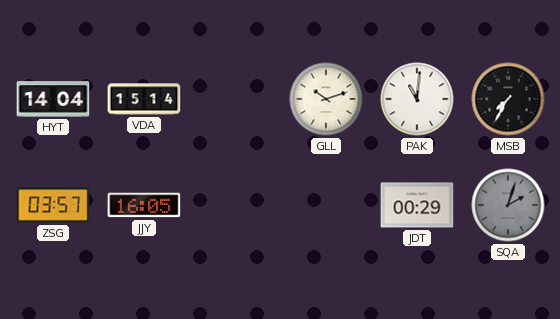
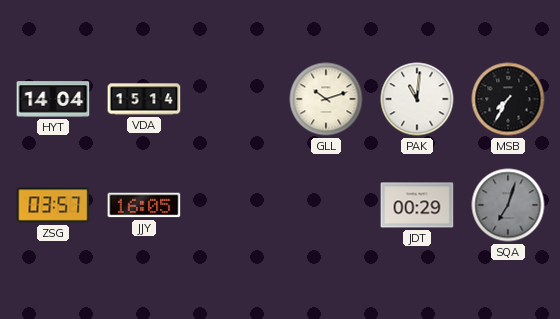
SQA: 2:03 -> 7:03
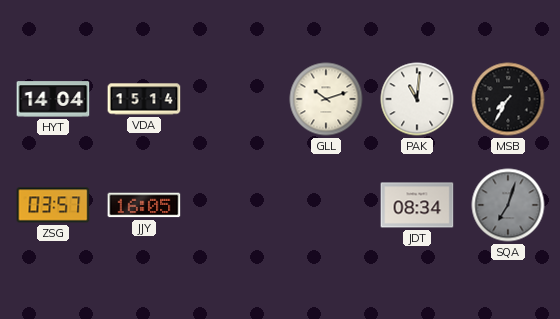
JDT: 00:29 -> 08:34
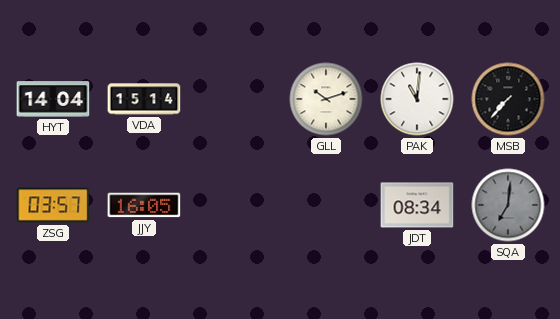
MSB: 7:35 -> 7:37
SQA: 7:03 -> 7:01
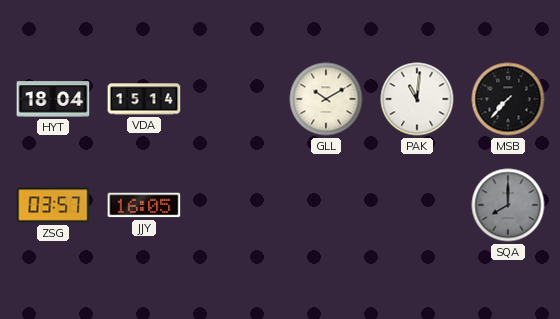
HYT: 14:04 -> 18:04
GLL: 10:12 -> 10:10
JDT: 08:34 -> none
SQA: 7:01 -> 8:00
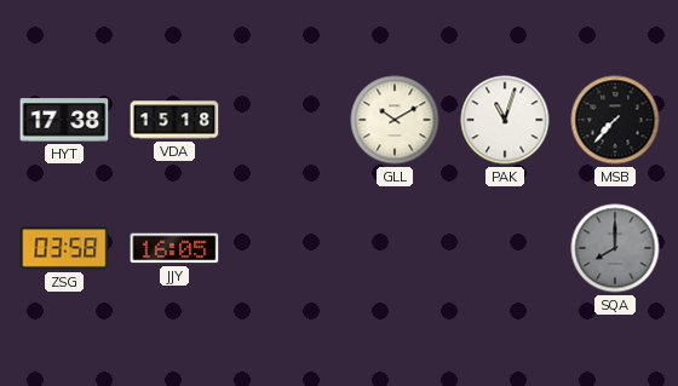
HYT: 18:04 -> 17:38
VDA: 15:14 -> 15:18
PAK: 11:01 -> 11:03
ZSG: 03:57 -> 03:58
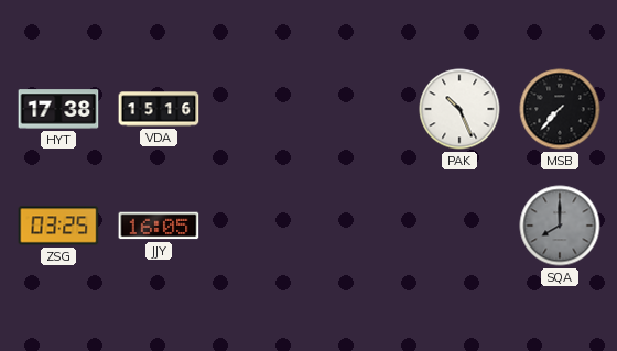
VDA: 15:18 -> 15:16
GLL: 10:10 -> none
PAK: 11:03 -> 10:26
ZSG: 03:58 -> 03:25
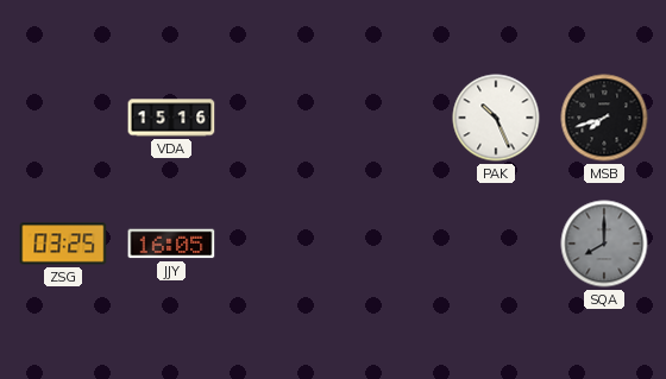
HYT: 17:38 -> none
MSB: 7:37 -> 7:42
